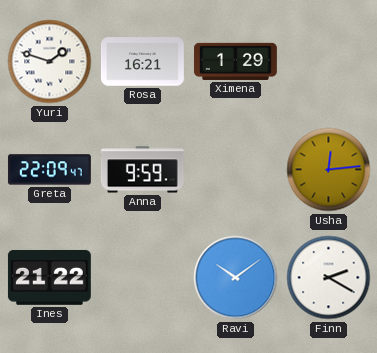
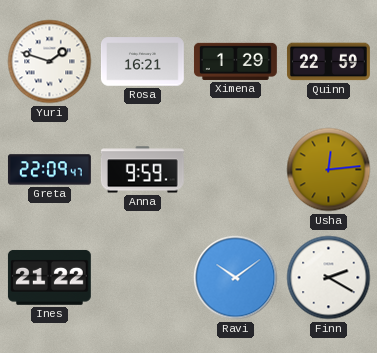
Quinn: none -> 22:59
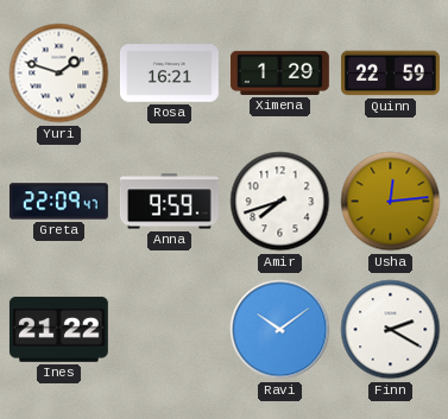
Amir: none -> 7:42
